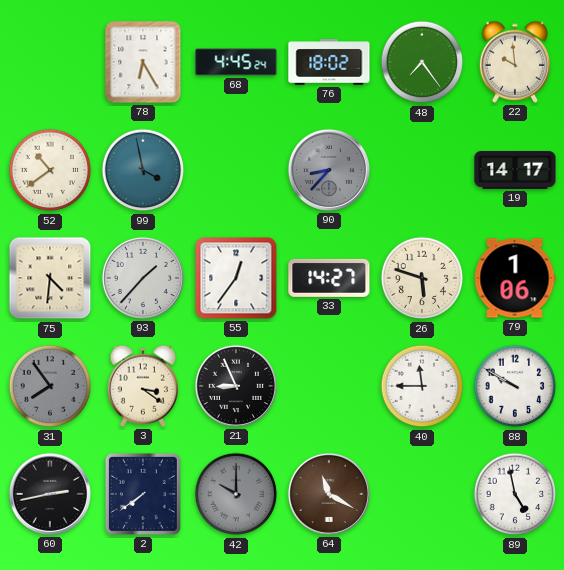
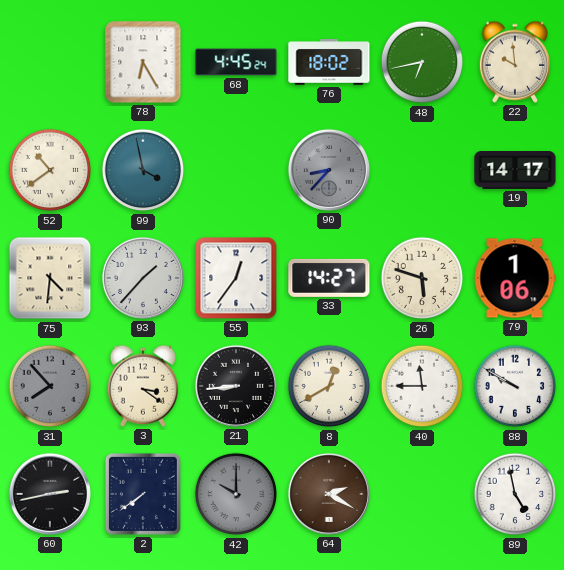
48: 7:24 -> 6:43
31: 7:54 -> 7:53
21: 8:56 -> 8:44
8: none -> 12:40
64: 11:20 -> 2:20
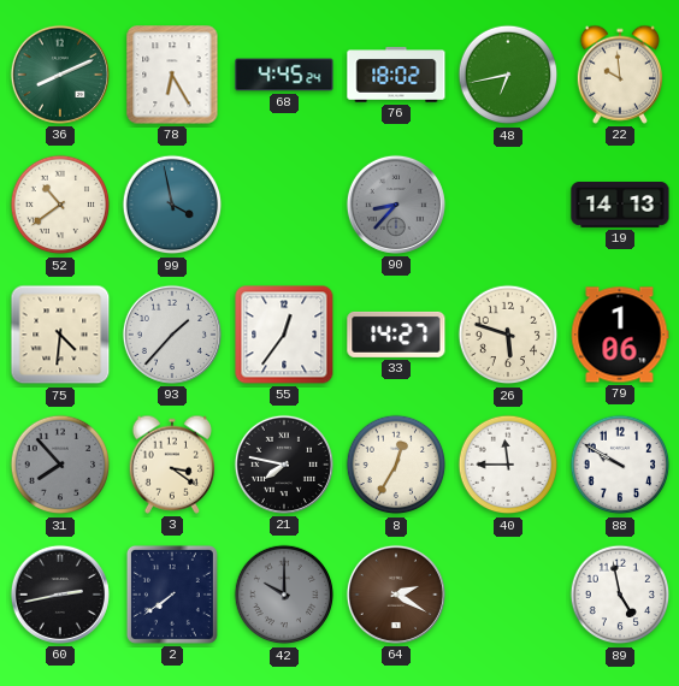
36: none -> 8:11
19: 14:17 -> 14:13
21: 8:44 -> 7:47
8: 12:40 -> 12:35
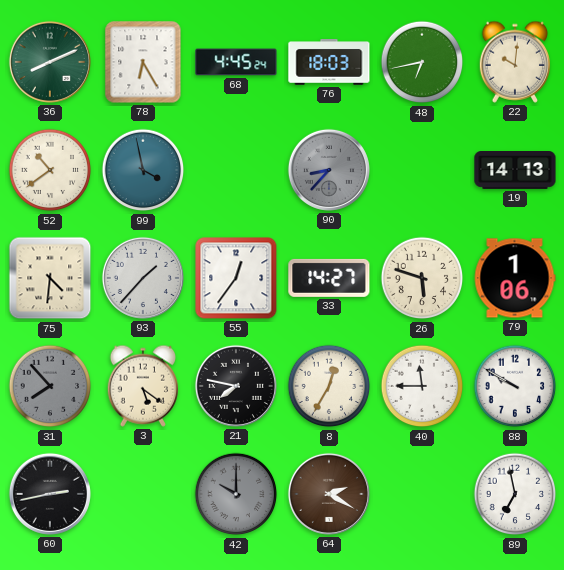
76: 18:02 -> 18:03
22: 9:59 -> 10:01
3: 3:21 -> 5:21
2: 7:39 -> none
89: 4:58 -> 6:58
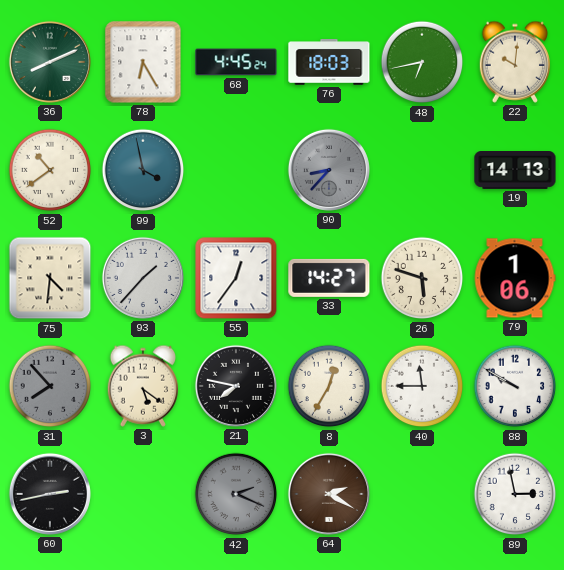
42: 10:00 -> 2:19
89: 6:58 -> 2:58
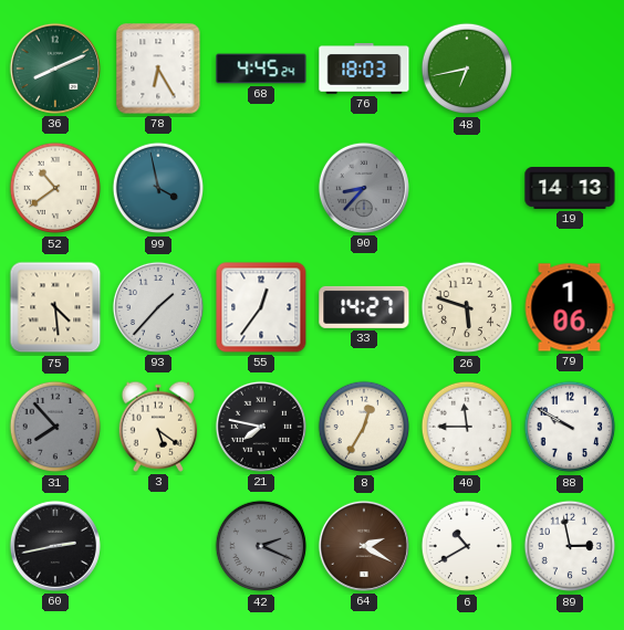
22: 10:01 -> none
75: 4:31 -> 4:29
6: none -> 10:40
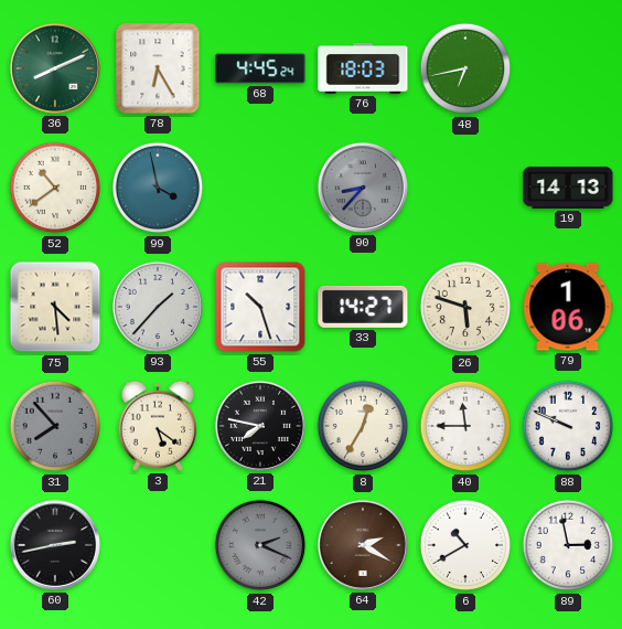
55: 12:36 -> 10:27
88: 9:50 -> 9:49
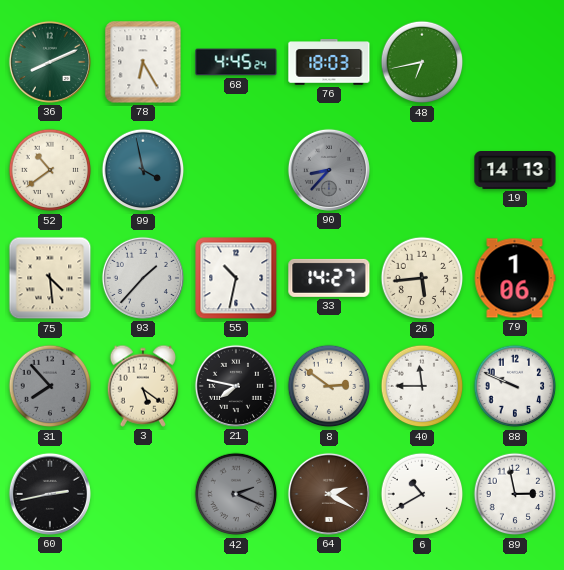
55: 10:27 -> 10:32
26: 5:48 -> 5:44
8: 12:35 -> 2:51
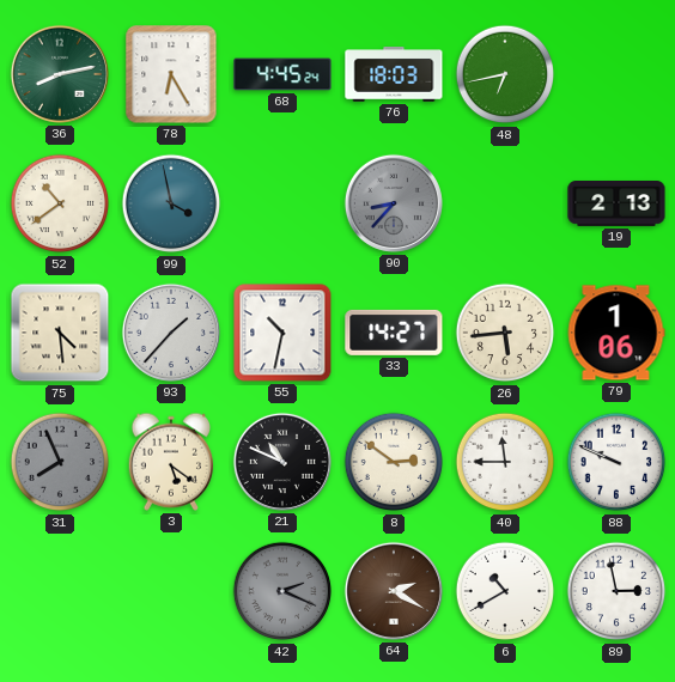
36: 8:11 -> 8:13
19: 14:13 -> 2:13
31: 7:53 -> 7:56
21: 7:47 -> 10:49
60: 2:43 -> none
